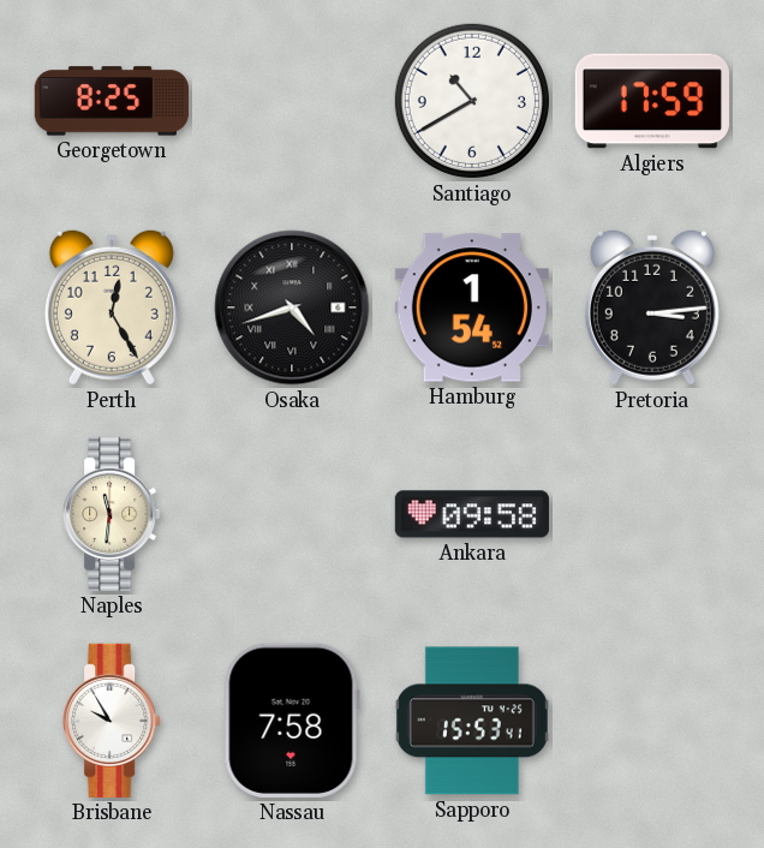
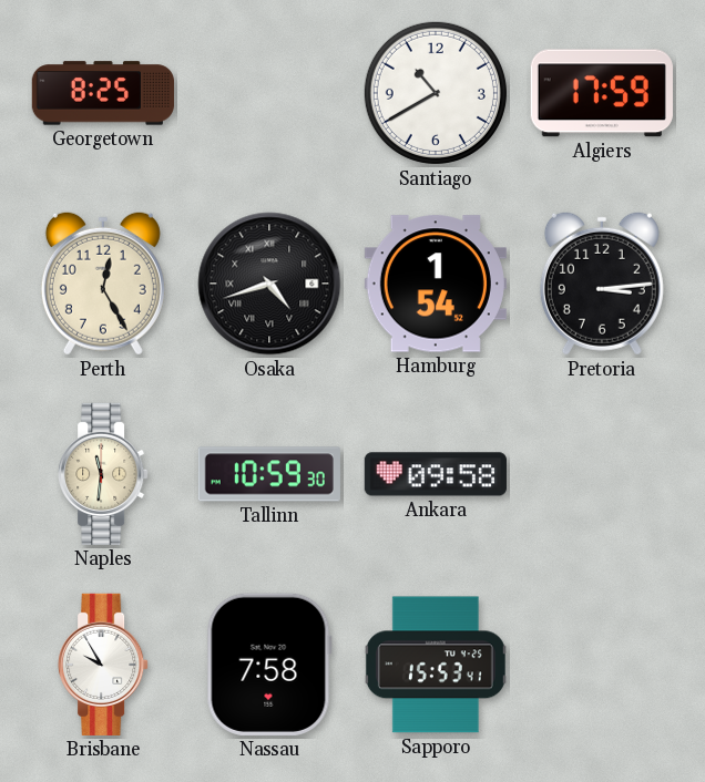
Tallinn: none -> 10:59
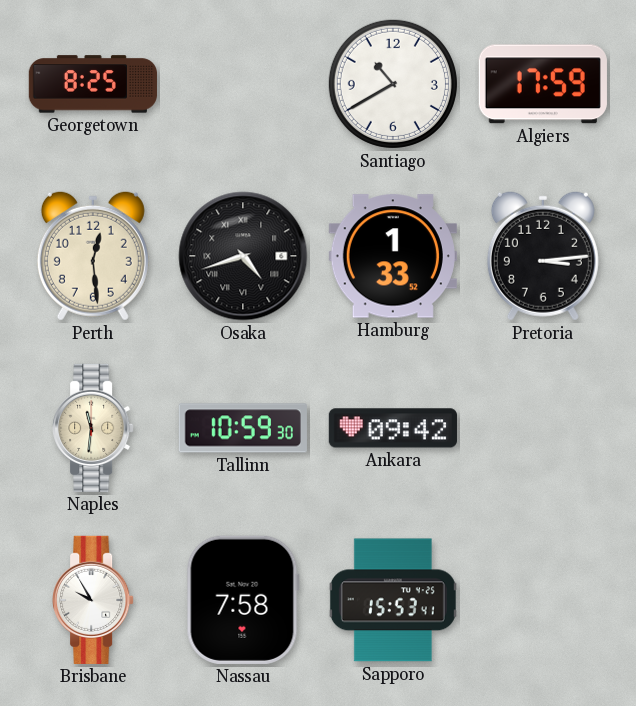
Perth: 12:25 -> 12:29
Hamburg: 1:54 -> 1:33
Ankara: 09:58 -> 09:42
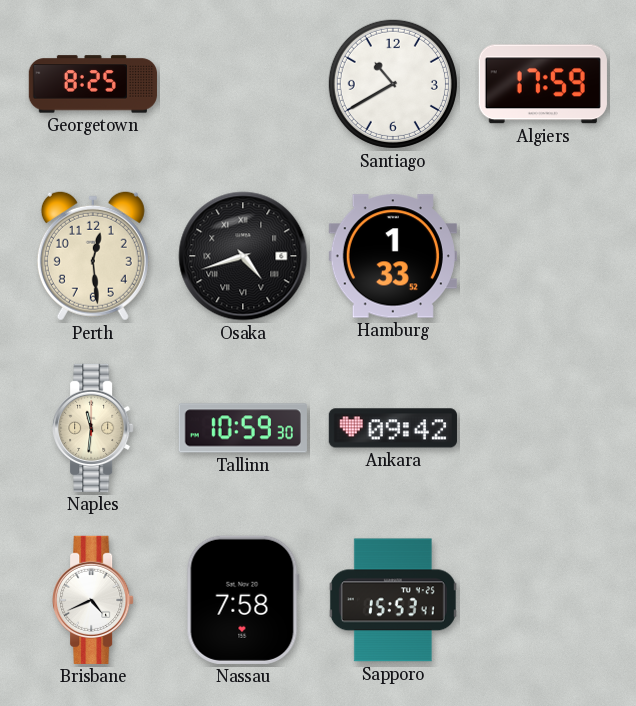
Pretoria: 3:14 -> none
Brisbane: 9:55 -> 4:41
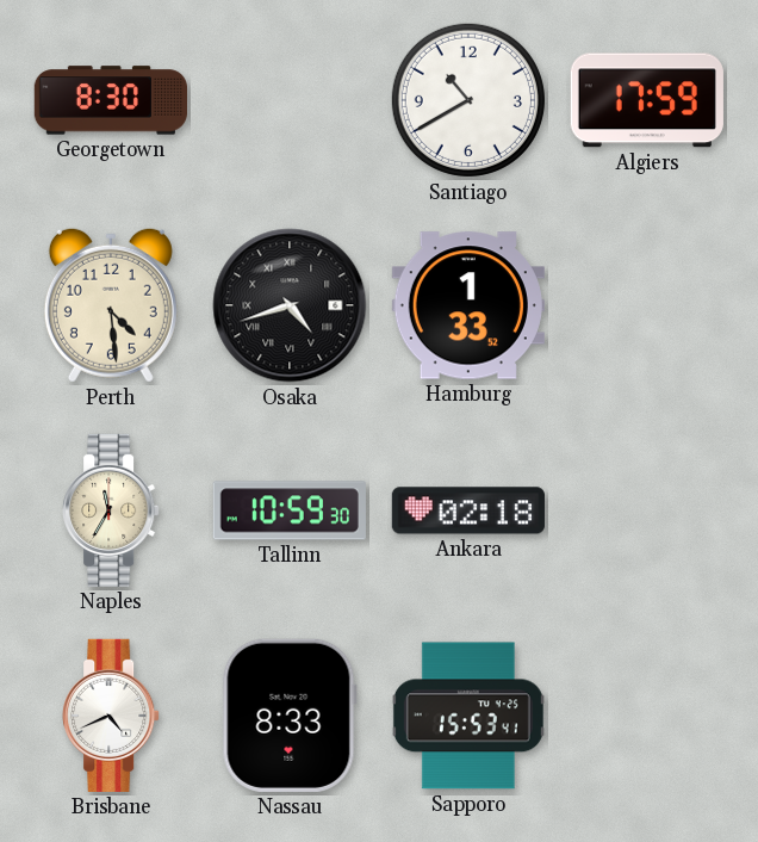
Georgetown: 8:25 -> 8:30
Perth: 12:29 -> 4:29
Naples: 11:31 -> 11:35
Ankara: 09:42 -> 02:18
Nassau: 7:58 -> 8:33
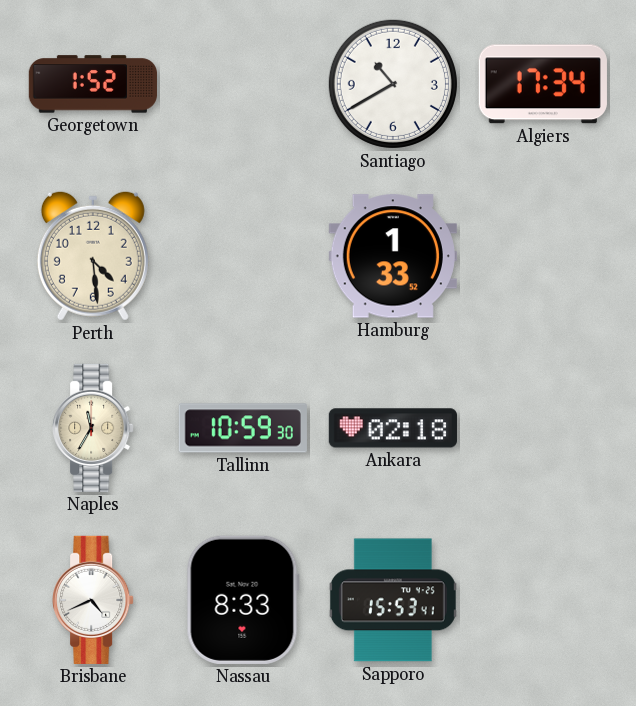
Georgetown: 8:30 -> 1:52
Algiers: 17:59 -> 17:34
Osaka: 4:42 -> none
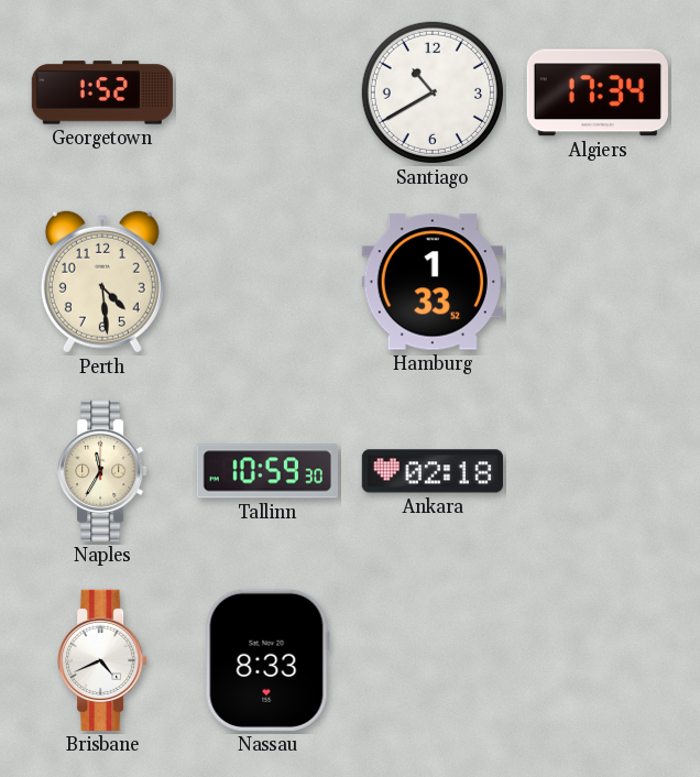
Sapporo: 15:53 -> none
